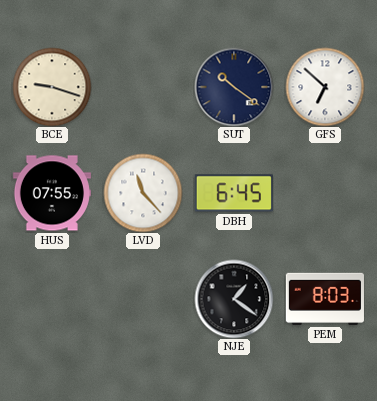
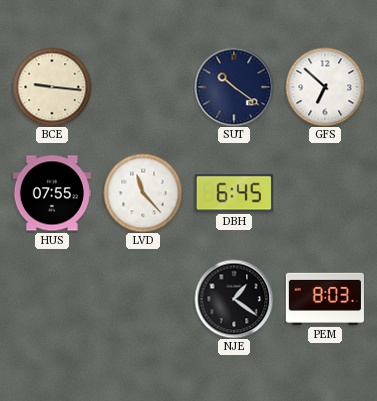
BCE: 9:18 -> 9:16
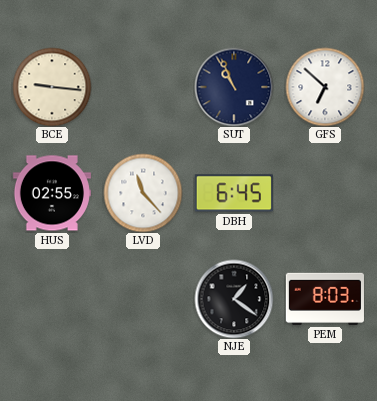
SUT: 10:21 -> 10:56
HUS: 07:55 -> 02:55
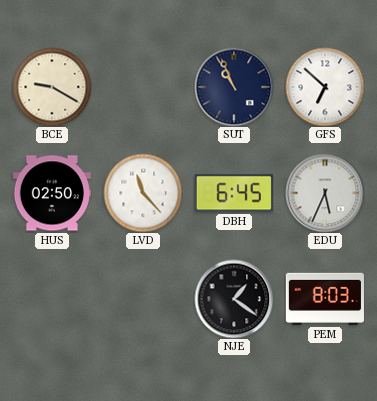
BCE: 9:16 -> 9:20
HUS: 02:55 -> 02:50
EDU: none -> 5:34
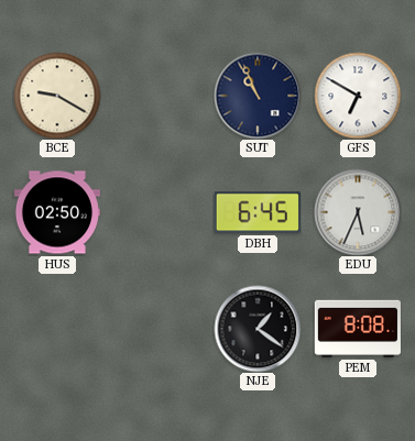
GFS: 6:52 -> 6:50
LVD: 11:23 -> none
PEM: 8:03 -> 8:08
